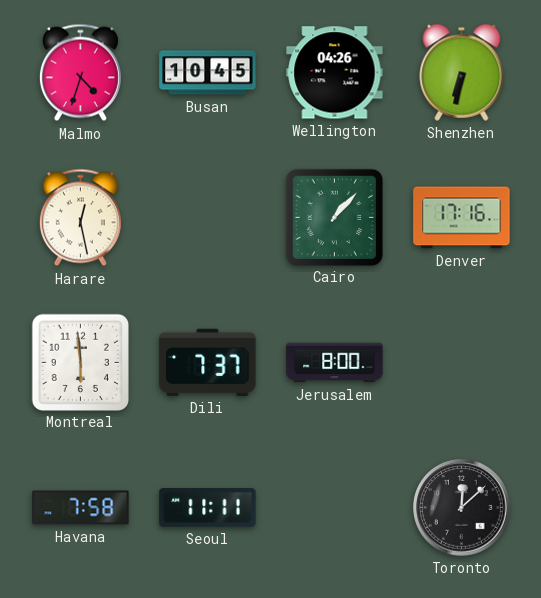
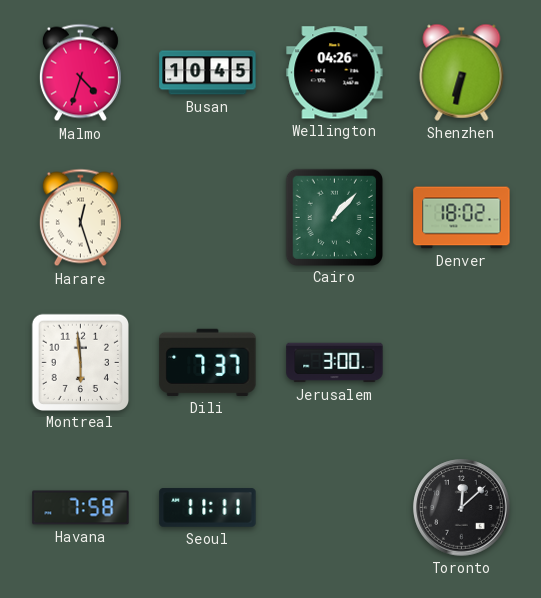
Harare: 12:28 -> 12:27
Denver: 17:16 -> 18:02
Jerusalem: 8:00 -> 3:00
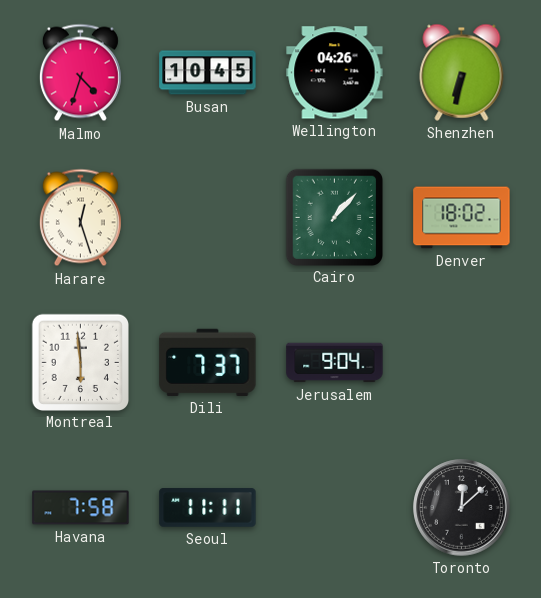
Jerusalem: 3:00 -> 9:04
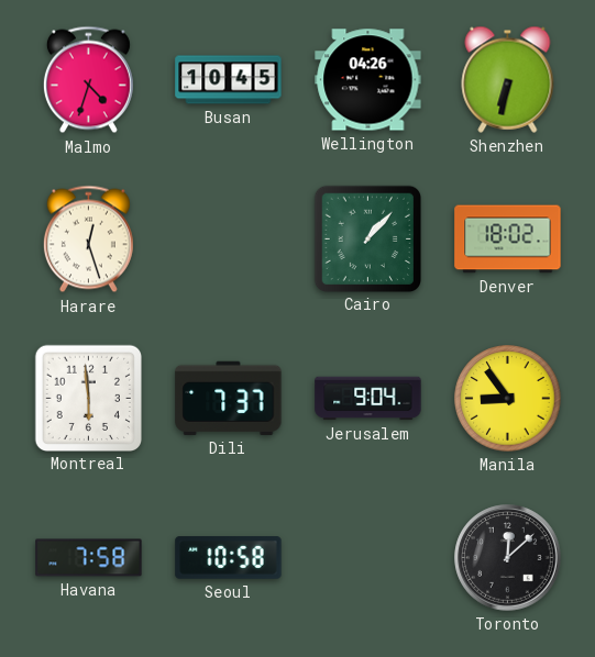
Manila: none -> 8:54
Seoul: 11:11 -> 10:58
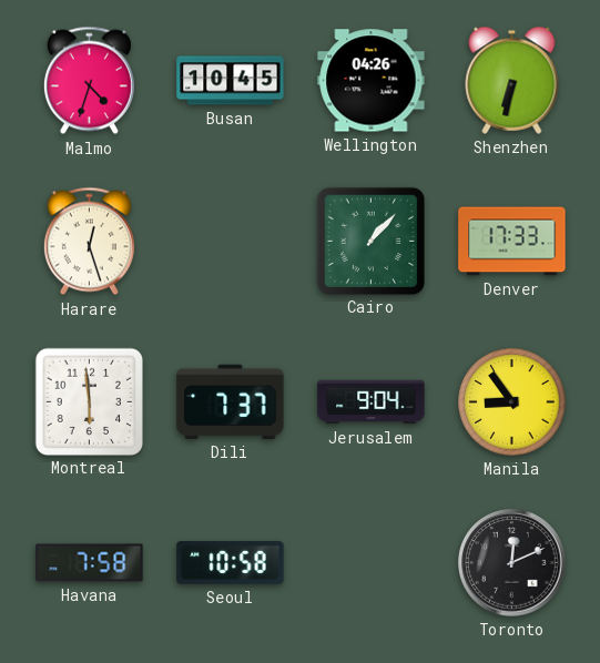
Denver: 18:02 -> 17:33
Toronto: 12:08 -> 12:11
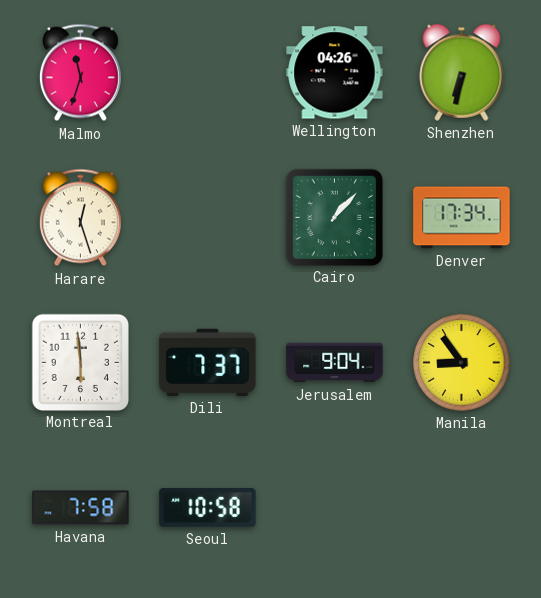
Malmo: 4:33 -> 11:33
Busan: 10:45 -> none
Denver: 17:33 -> 17:34
Toronto: 12:11 -> none
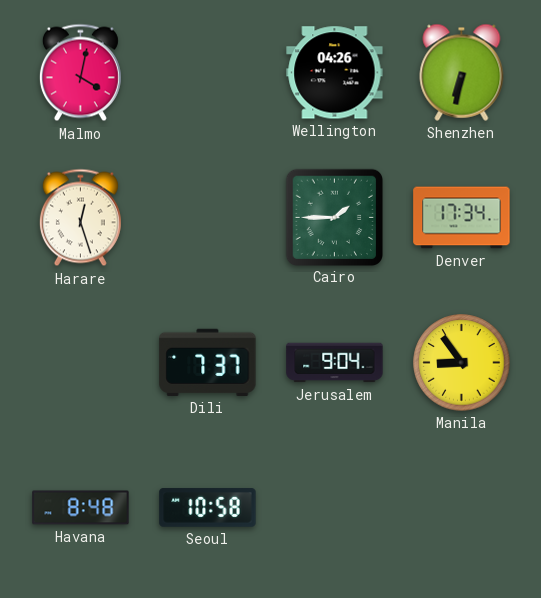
Malmo: 11:33 -> 4:02
Cairo: 1:07 -> 1:45
Montreal: 5:59 -> none
Havana: 7:58 -> 8:48
